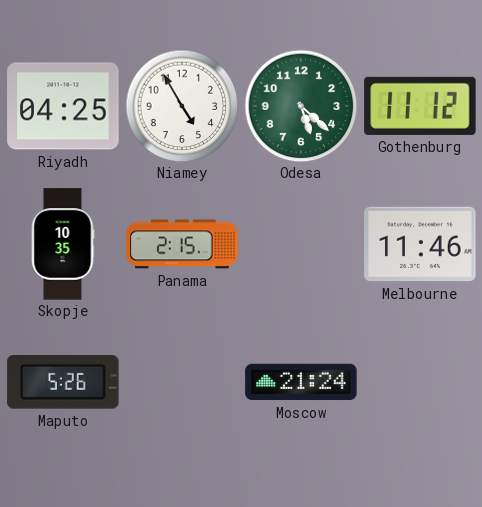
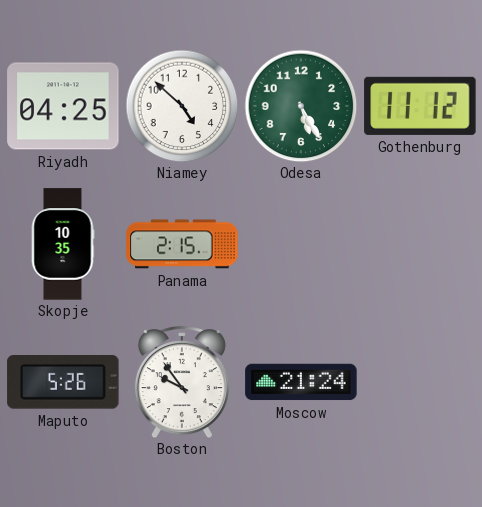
Niamey: 4:55 -> 4:52
Odesa: 5:22 -> 5:25
Melbourne: 11:46 -> none
Boston: none -> 9:54
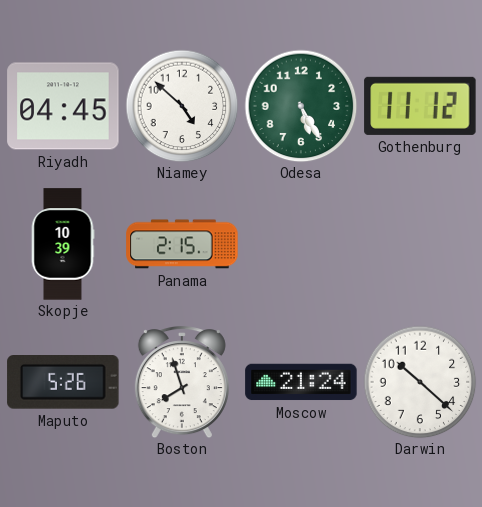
Riyadh: 04:25 -> 04:45
Skopje: 10:35 -> 10:39
Boston: 9:54 -> 7:57
Darwin: none -> 10:22
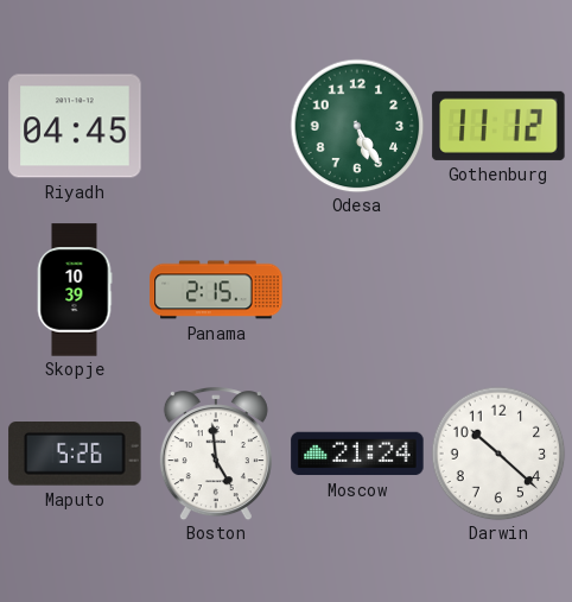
Niamey: 4:52 -> none
Boston: 7:57 -> 4:59
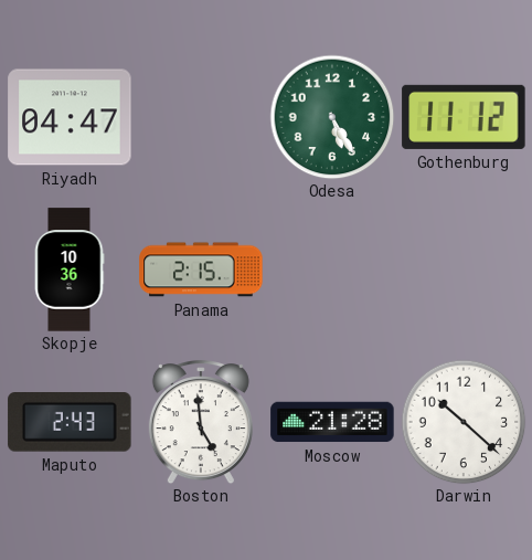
Riyadh: 04:45 -> 04:47
Skopje: 10:39 -> 10:36
Maputo: 5:26 -> 2:43
Moscow: 21:24 -> 21:28
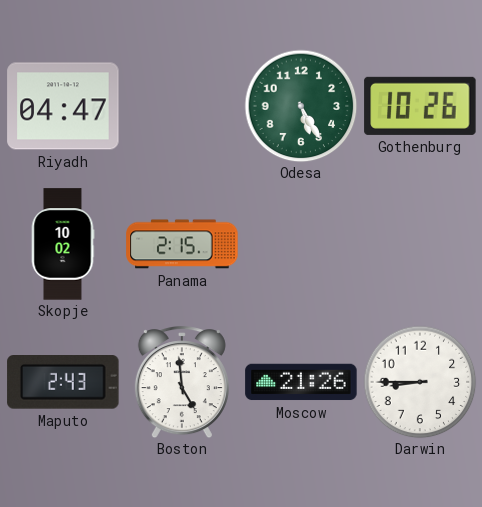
Gothenburg: 11:12 -> 10:26
Skopje: 10:36 -> 10:02
Moscow: 21:28 -> 21:26
Darwin: 10:22 -> 8:45
